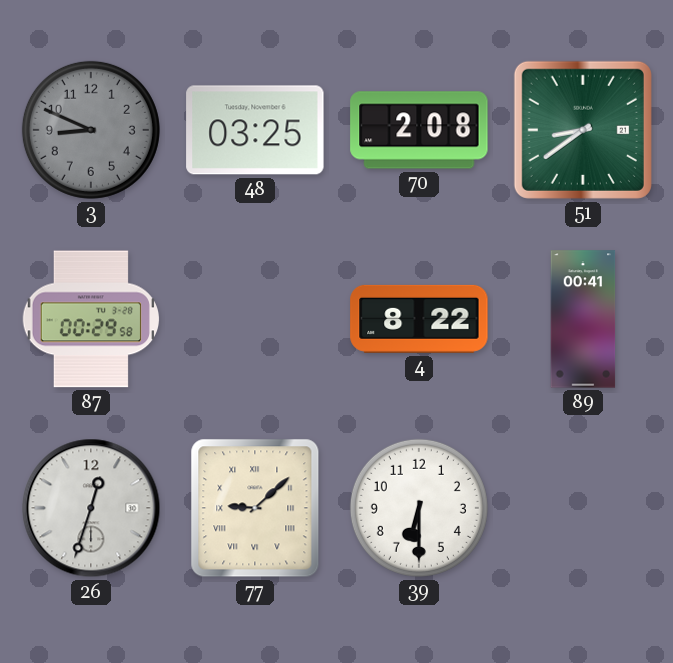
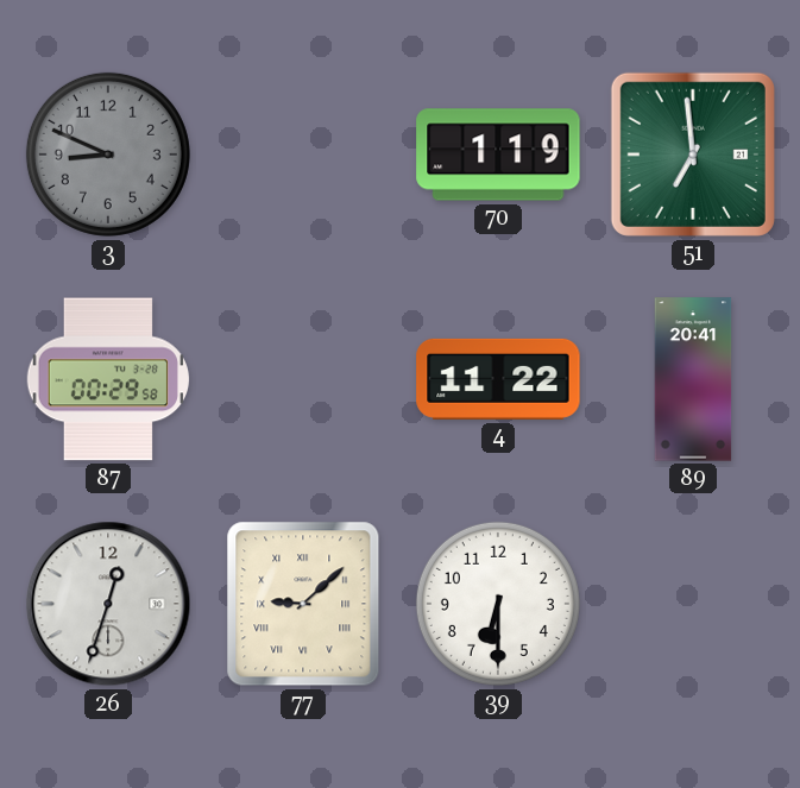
48: 03:25 -> none
70: 2:08 -> 1:19
51: 8:39 -> 6:59
4: 8:22 -> 11:22
89: 00:41 -> 20:41
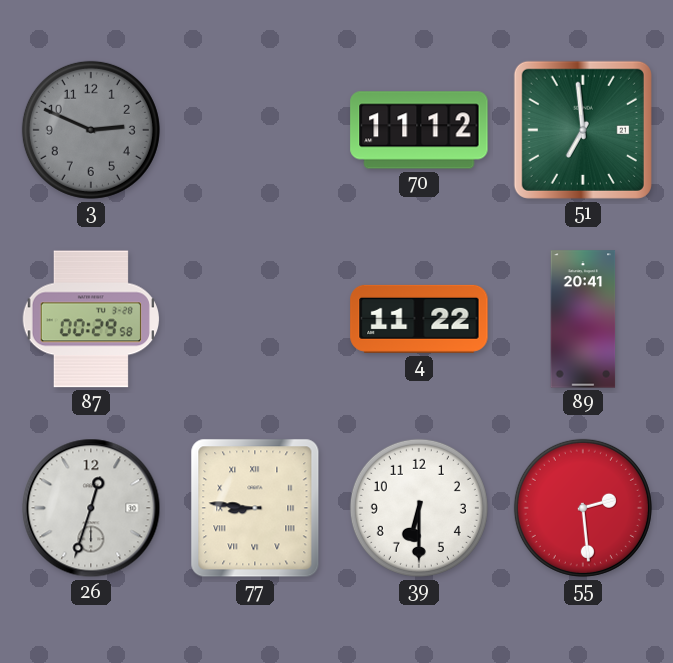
3: 8:49 -> 2:49
70: 1:19 -> 11:12
77: 9:08 -> 8:46
55: none -> 2:29
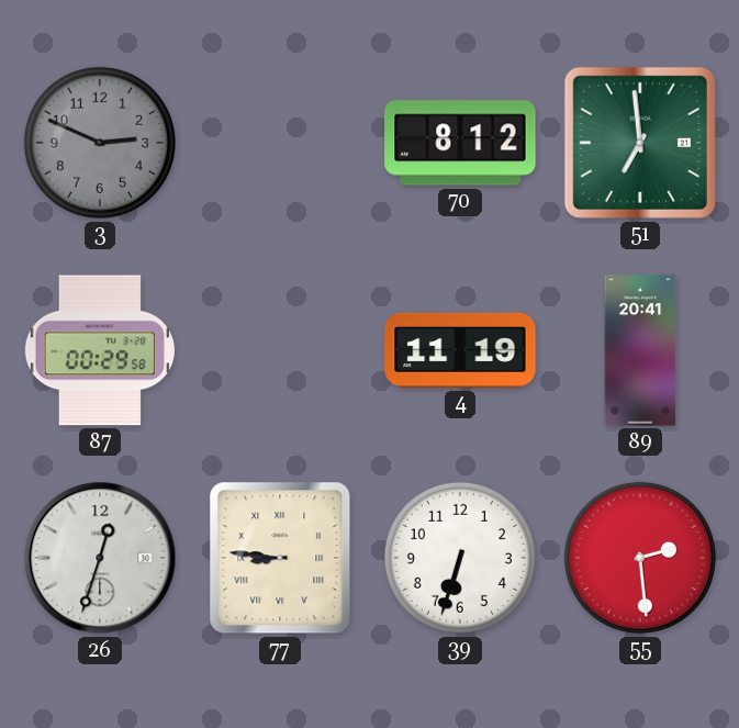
70: 11:12 -> 8:12
4: 11:22 -> 11:19
39: 6:30 -> 6:33
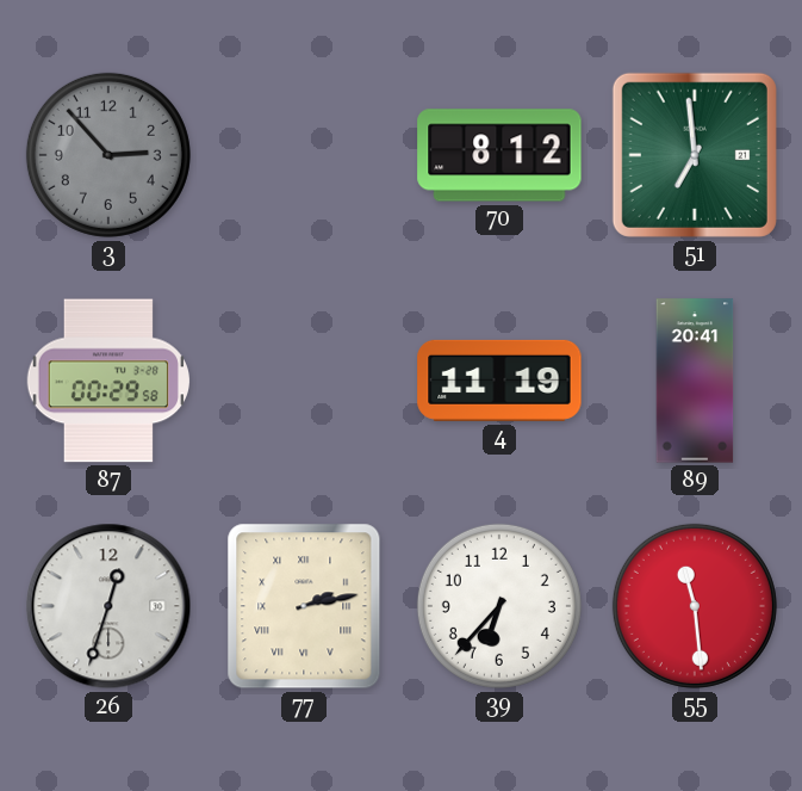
3: 2:49 -> 2:53
77: 8:46 -> 2:13
39: 6:33 -> 6:37
55: 2:29 -> 11:29
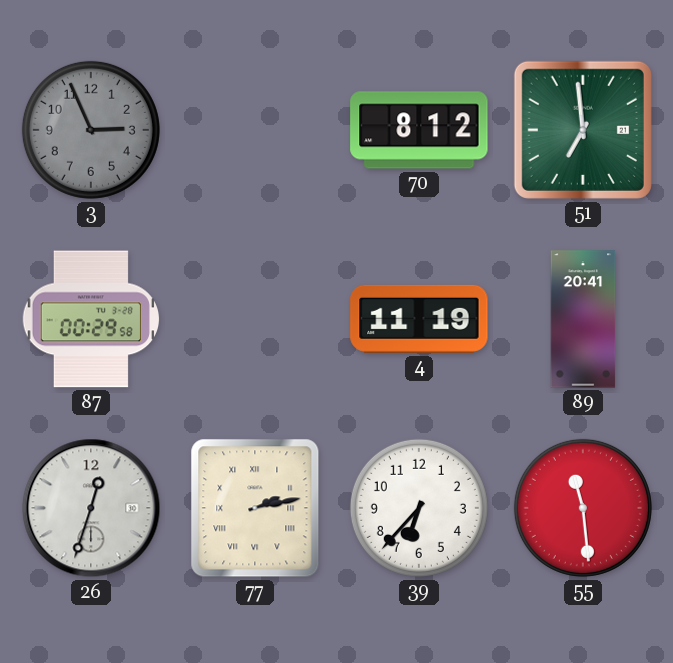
3: 2:53 -> 2:56
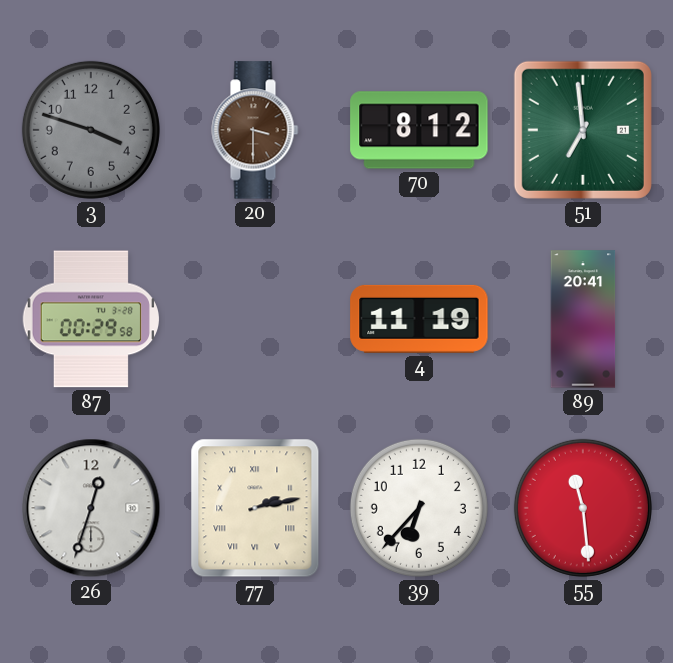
3: 2:56 -> 3:48
20: none -> 3:30
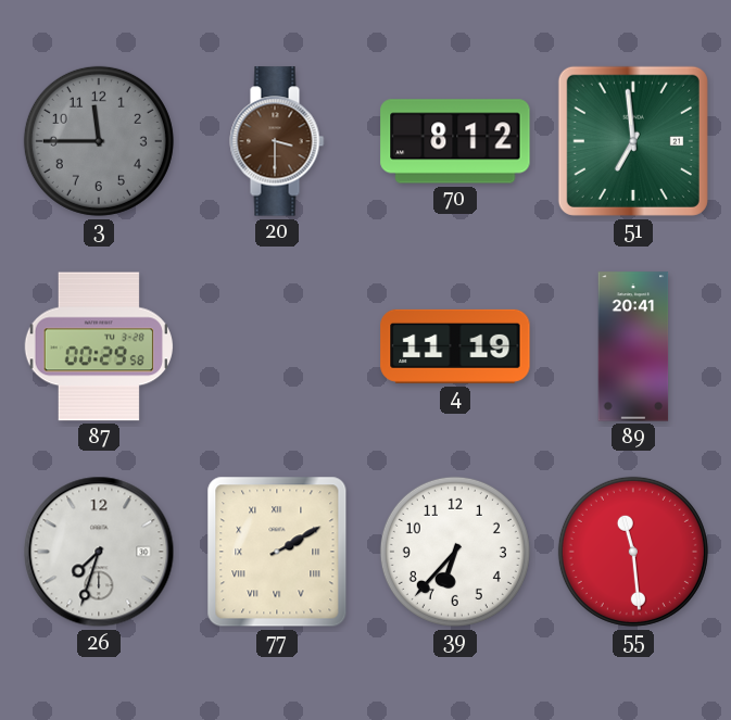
3: 3:48 -> 11:45
26: 12:33 -> 7:33
77: 2:13 -> 2:10
